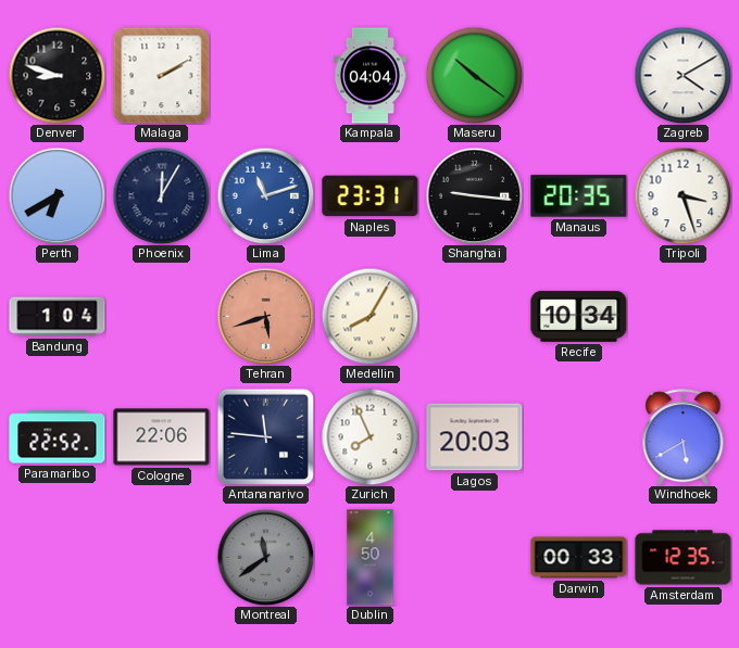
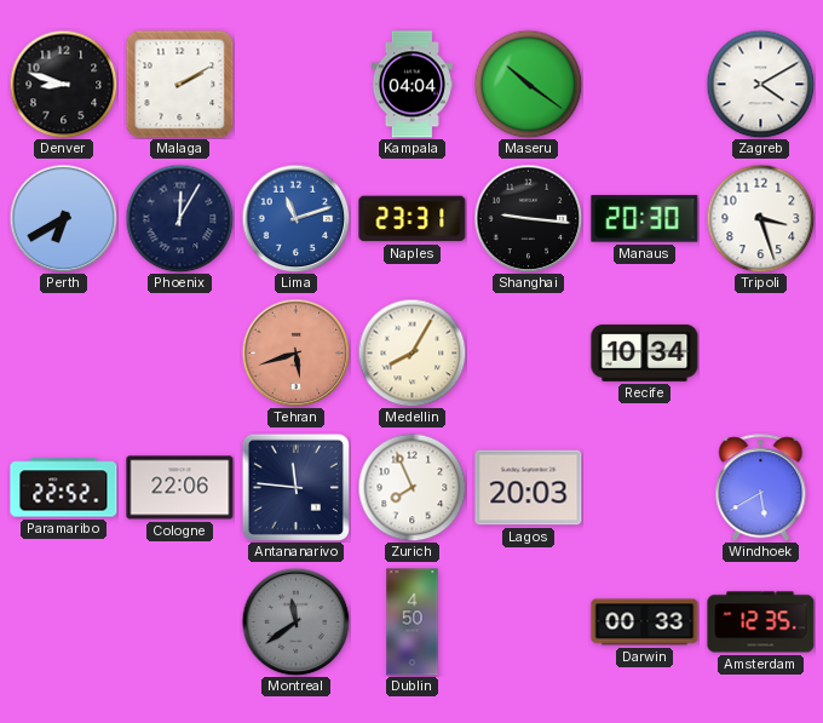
Manaus: 20:35 -> 20:30
Bandung: 1:04 -> none
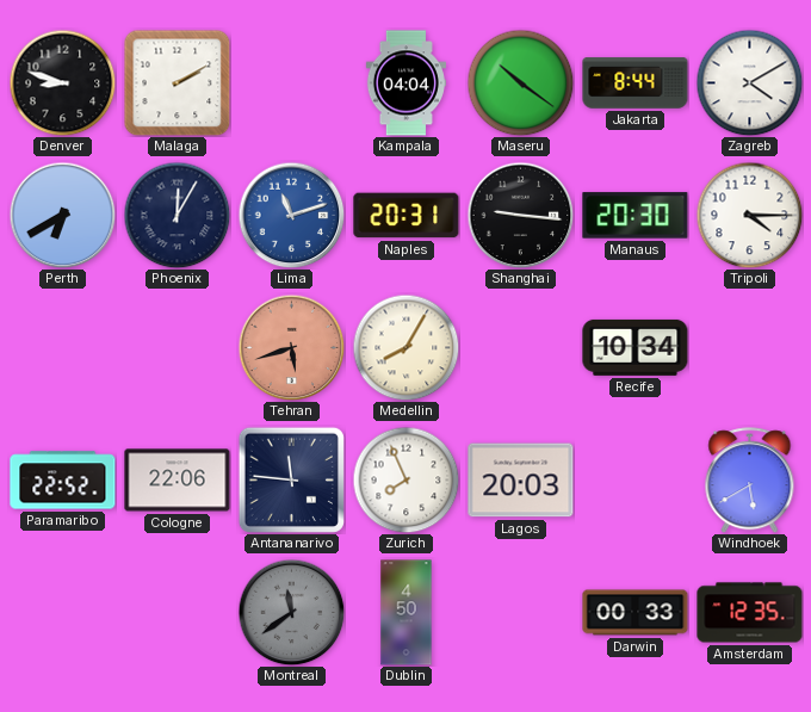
Jakarta: none -> 8:44
Naples: 23:31 -> 20:31
Tripoli: 3:27 -> 4:15
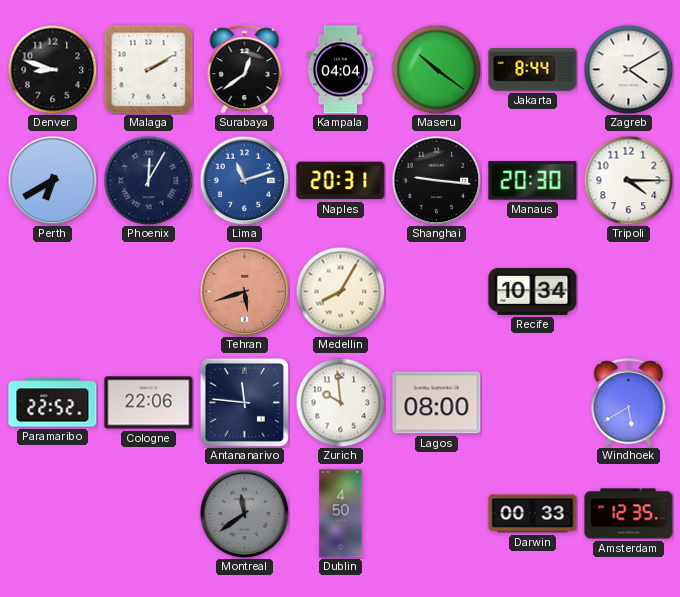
Surabaya: none -> 12:39
Zurich: 7:56 -> 9:59
Lagos: 20:03 -> 08:00
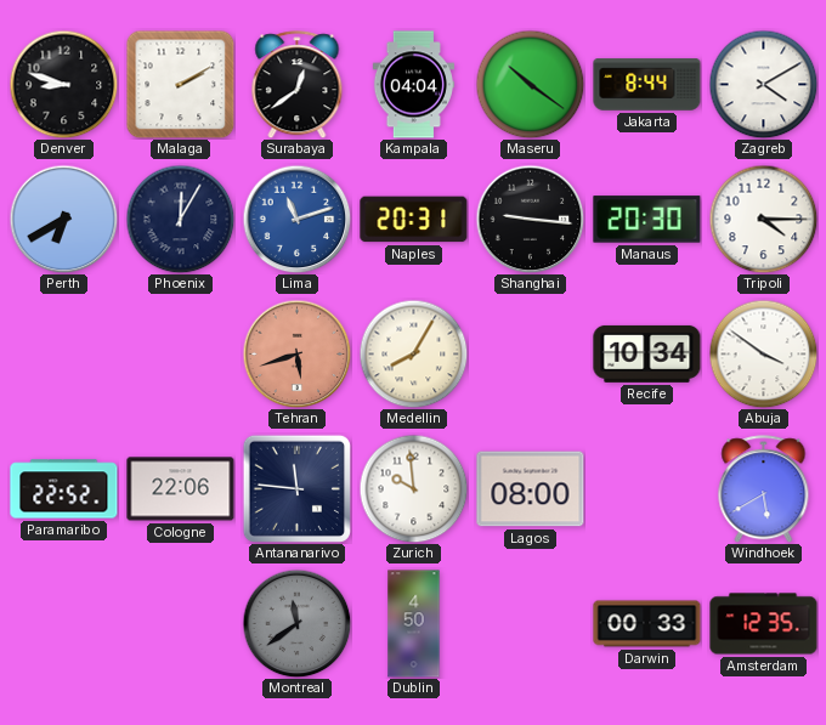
Abuja: none -> 3:51
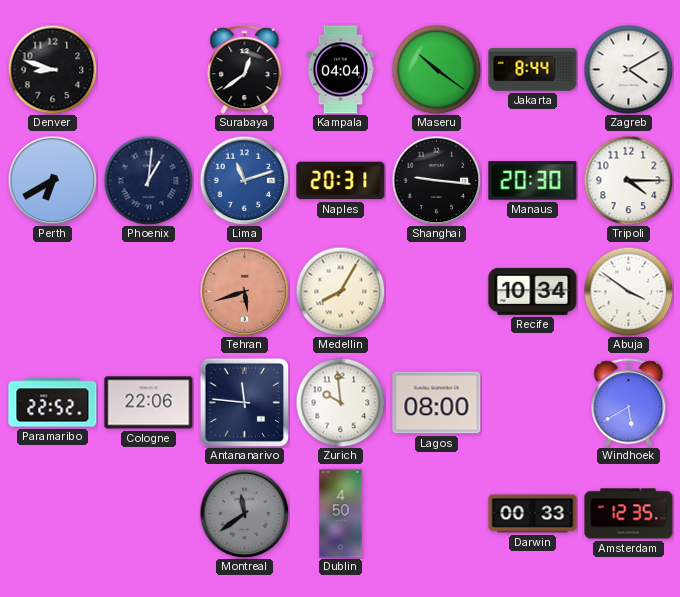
Malaga: 2:10 -> none
Phoenix: 12:05 -> 1:01
